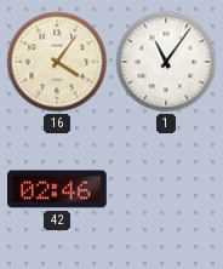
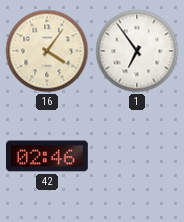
1: 11:06 -> 6:54
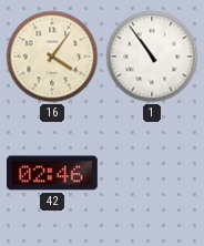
1: 6:54 -> 10:54
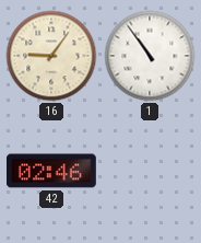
16: 4:06 -> 9:06
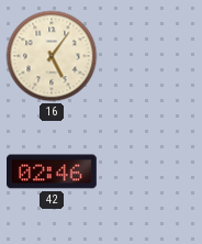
16: 9:06 -> 5:06
1: 10:54 -> none
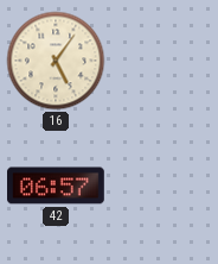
42: 02:46 -> 06:57
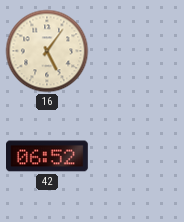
42: 06:57 -> 06:52
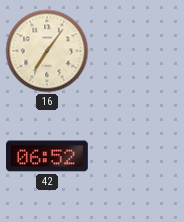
16: 5:06 -> 7:06
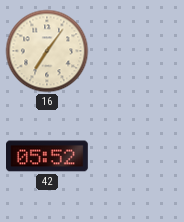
42: 06:52 -> 05:52
